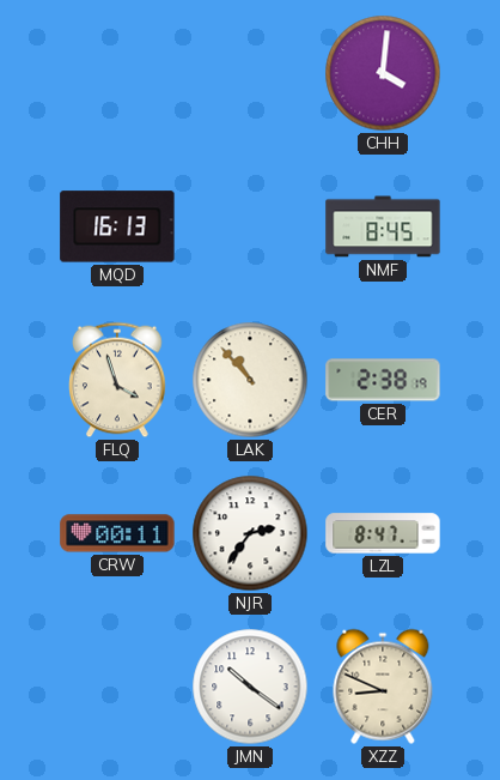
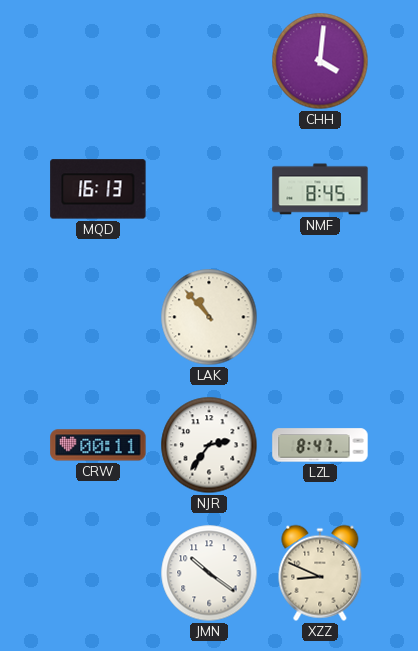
FLQ: 3:57 -> none
CER: 2:38 -> none
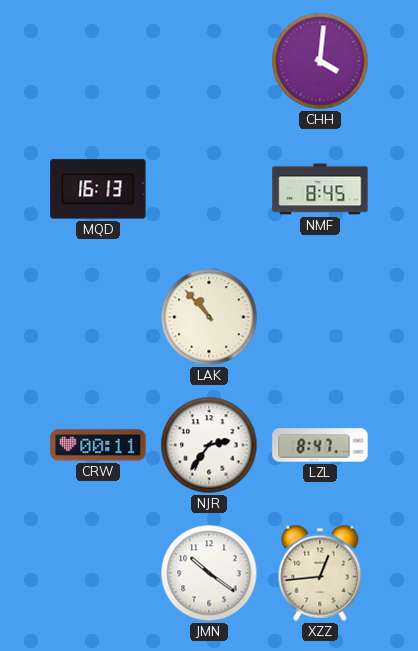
XZZ: 8:49 -> 12:44
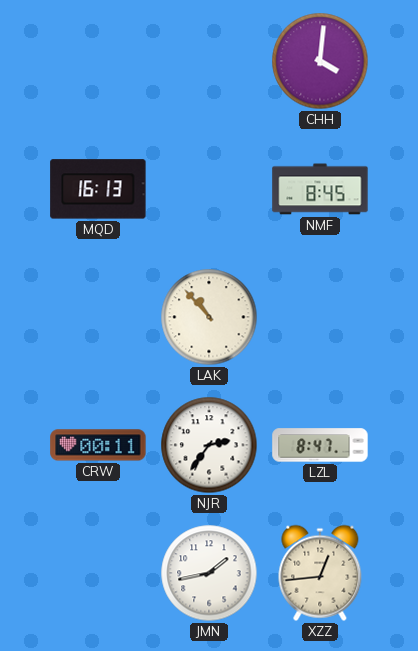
JMN: 10:21 -> 1:43
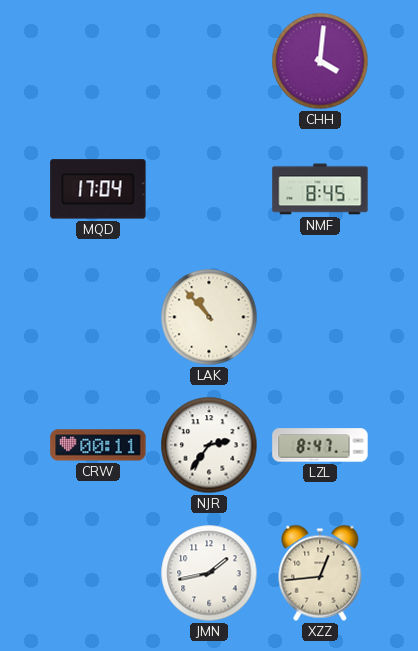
MQD: 16:13 -> 17:04
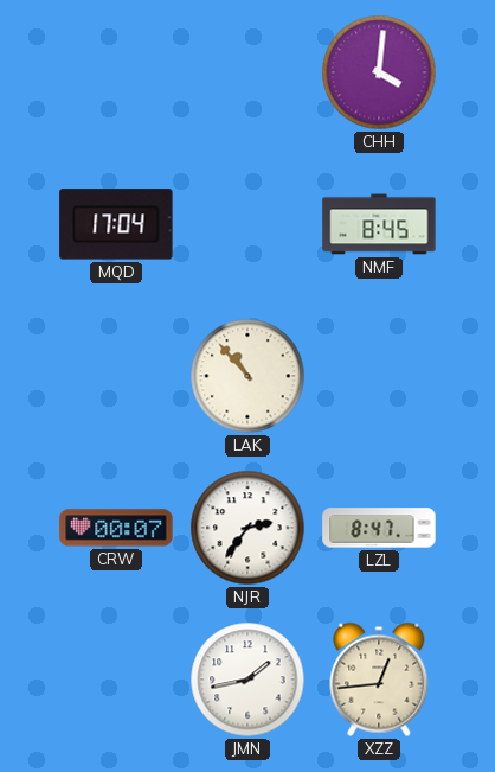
CRW: 00:11 -> 00:07
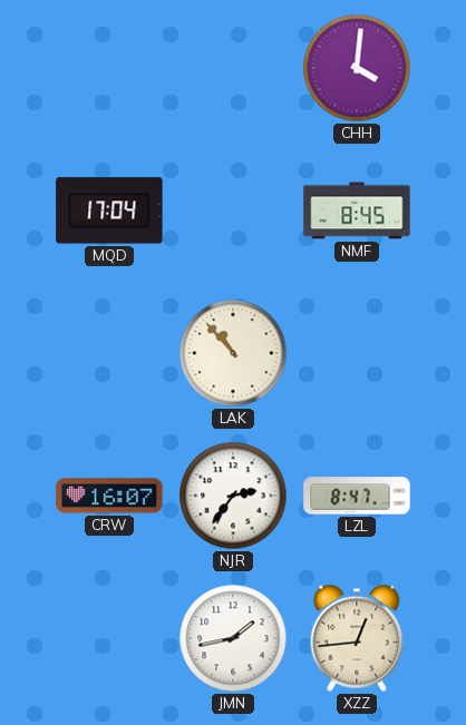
CRW: 00:07 -> 16:07
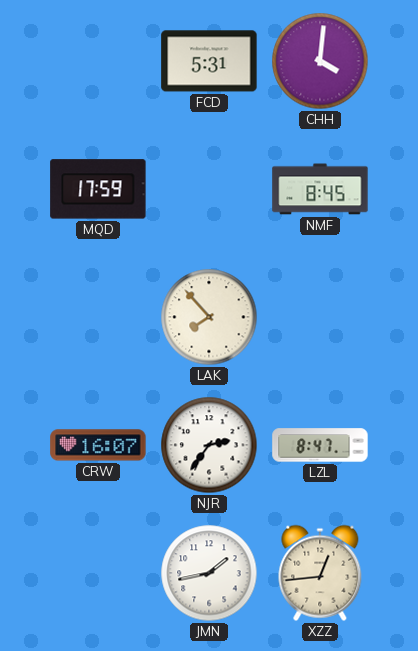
FCD: none -> 5:31
MQD: 17:04 -> 17:59
LAK: 10:53 -> 7:53
